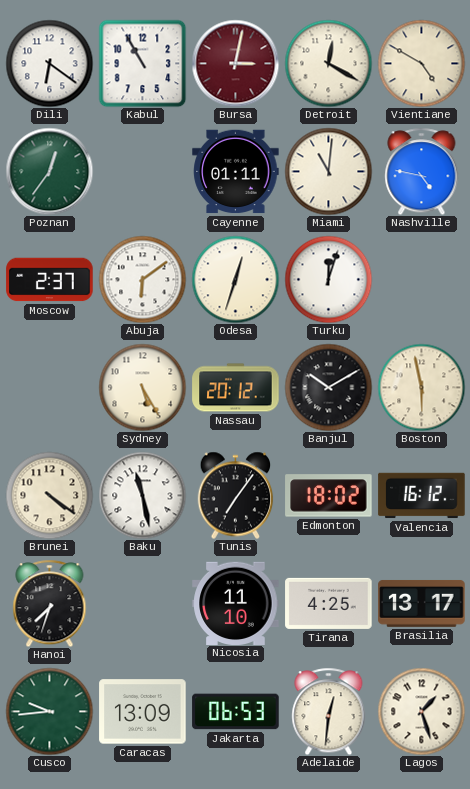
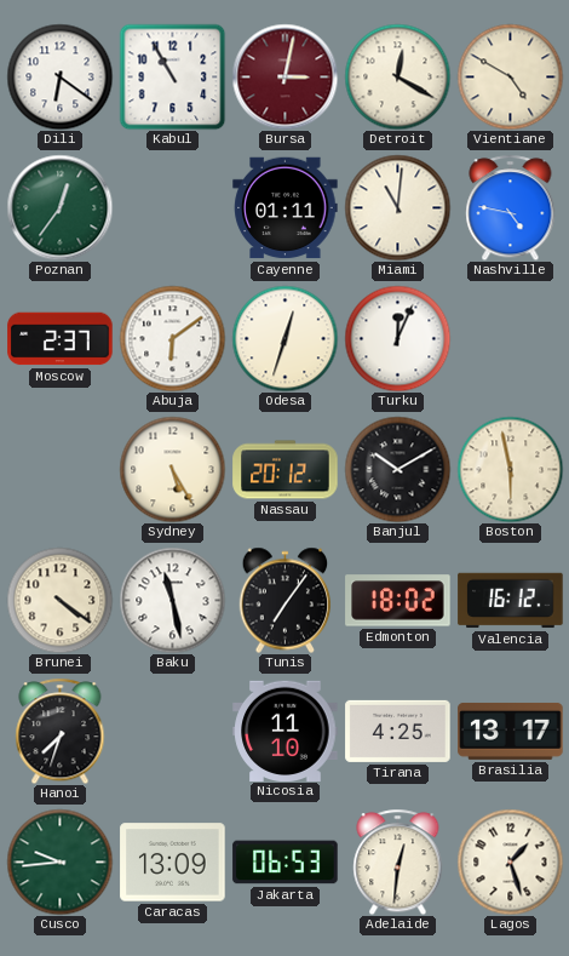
Turku: 12:03 -> 12:04
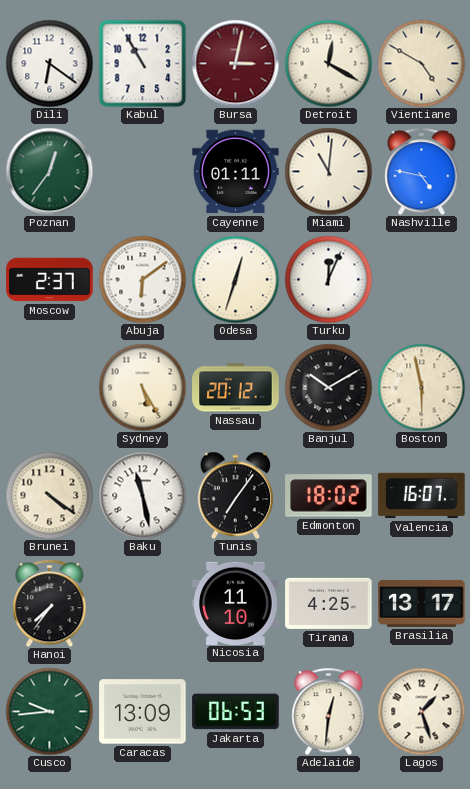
Valencia: 16:12 -> 16:07
Hanoi: 7:33 -> 7:36
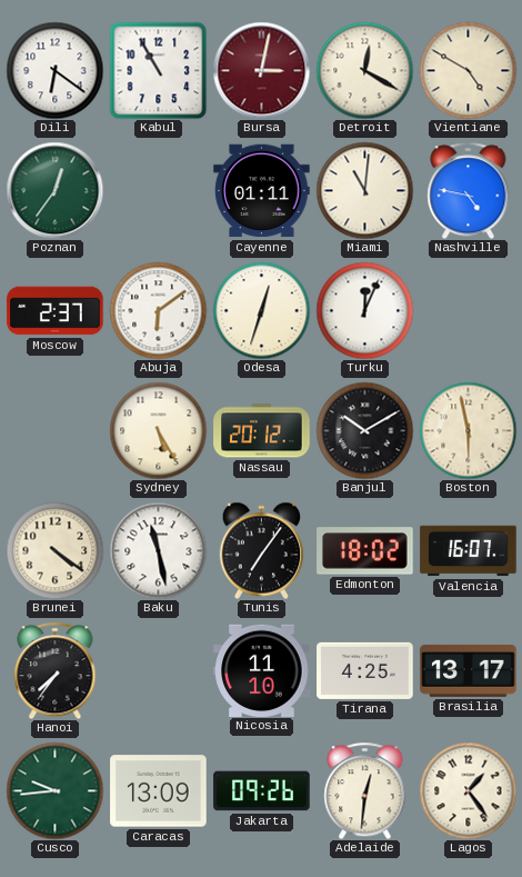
Jakarta: 06:53 -> 09:26
Lagos: 1:27 -> 1:24
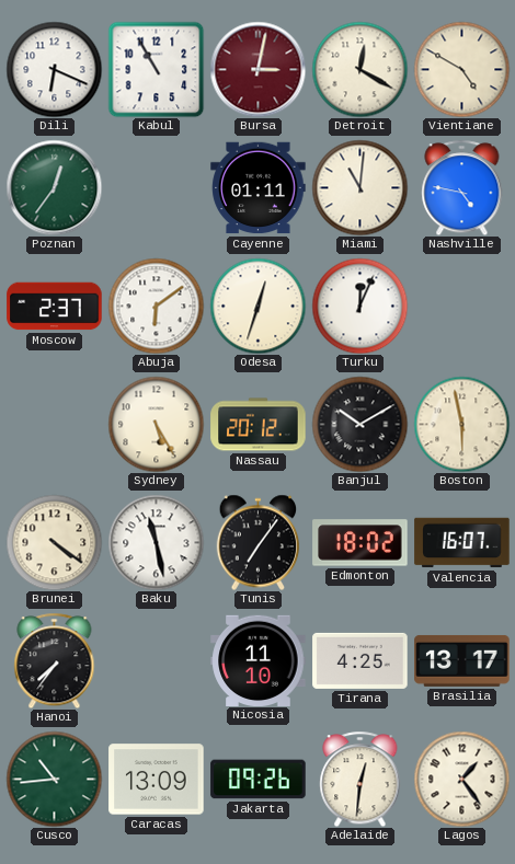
Dili: 6:21 -> 6:19
Cusco: 9:44 -> 10:44
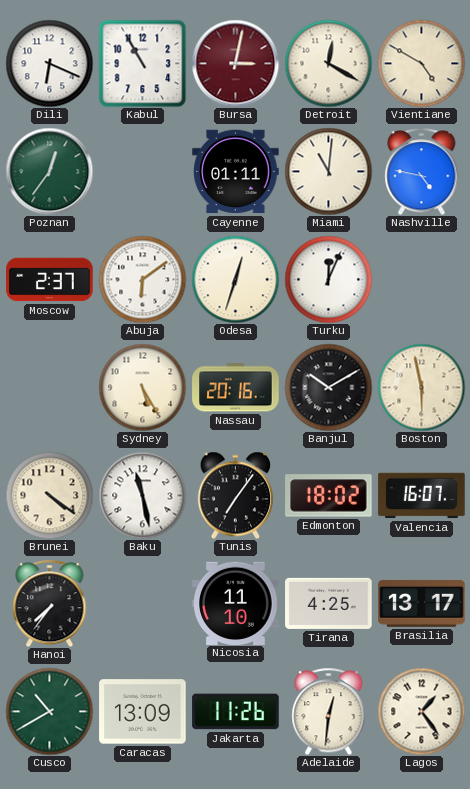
Nassau: 20:12 -> 20:16
Cusco: 10:44 -> 10:40
Jakarta: 09:26 -> 11:26
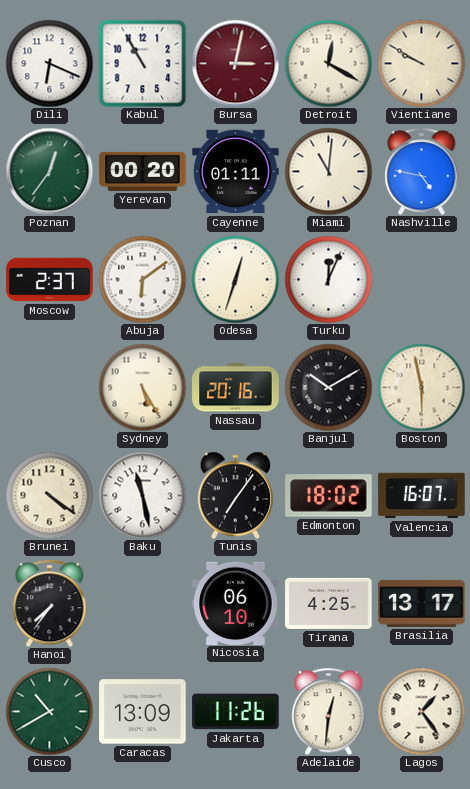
Vientiane: 4:50 -> 9:50
Yerevan: none -> 00:20
Nicosia: 11:10 -> 06:10
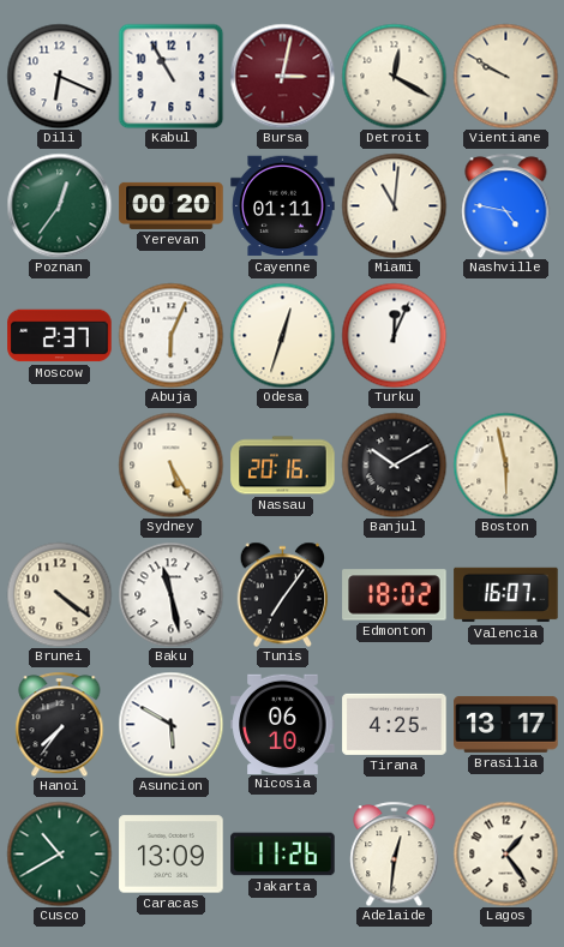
Abuja: 6:09 -> 6:04
Asuncion: none -> 5:50
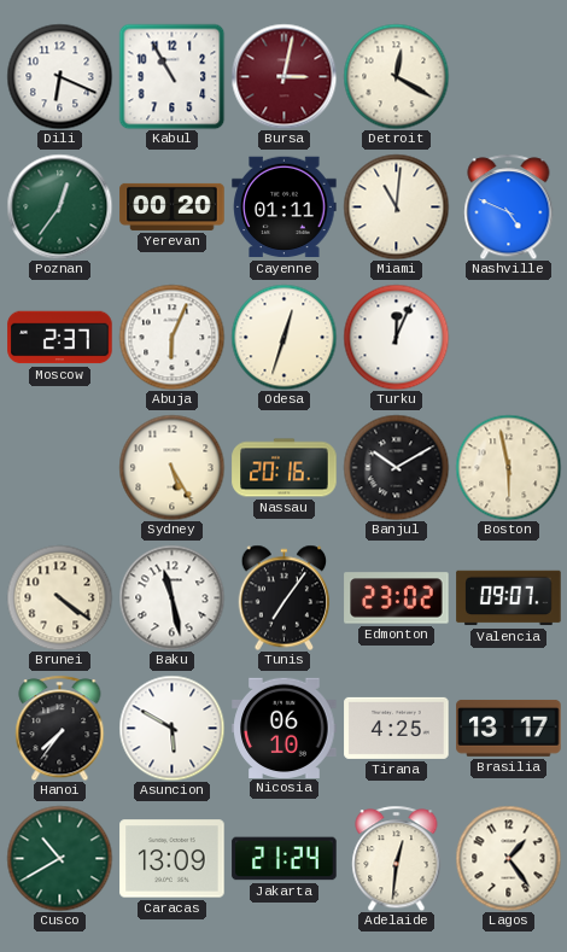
Vientiane: 9:50 -> none
Nashville: 4:47 -> 4:49
Edmonton: 18:02 -> 23:02
Valencia: 16:07 -> 09:07
Jakarta: 11:26 -> 21:24
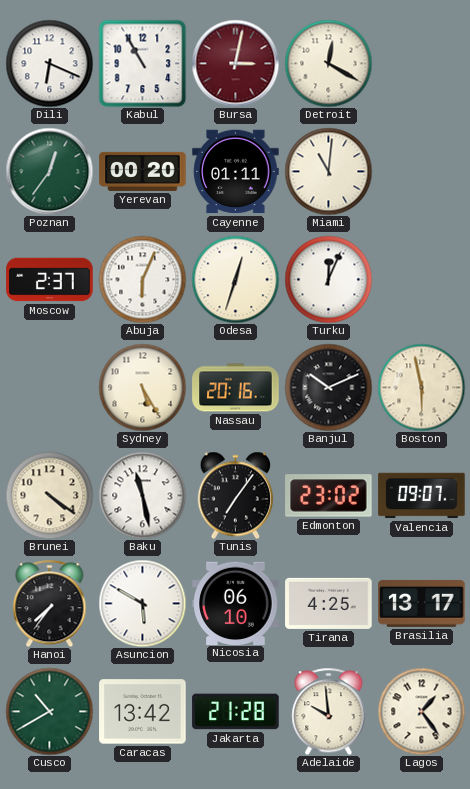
Nashville: 4:49 -> none
Banjul: 10:10 -> 10:11
Caracas: 13:09 -> 13:42
Jakarta: 21:24 -> 21:28
Adelaide: 12:31 -> 9:59
